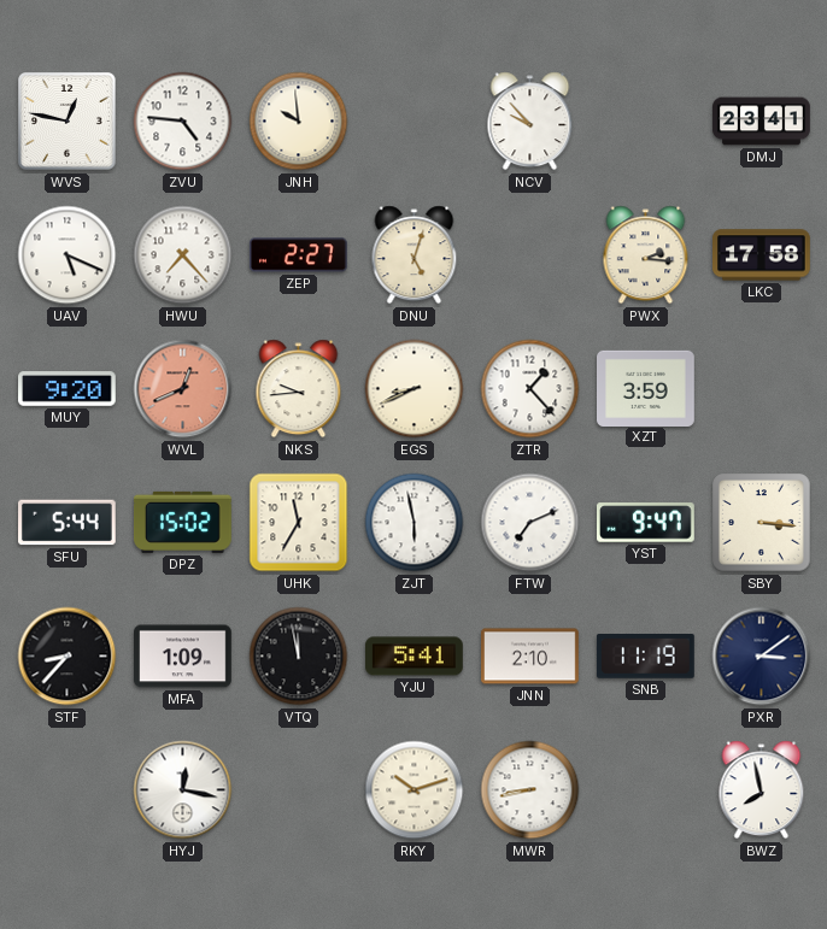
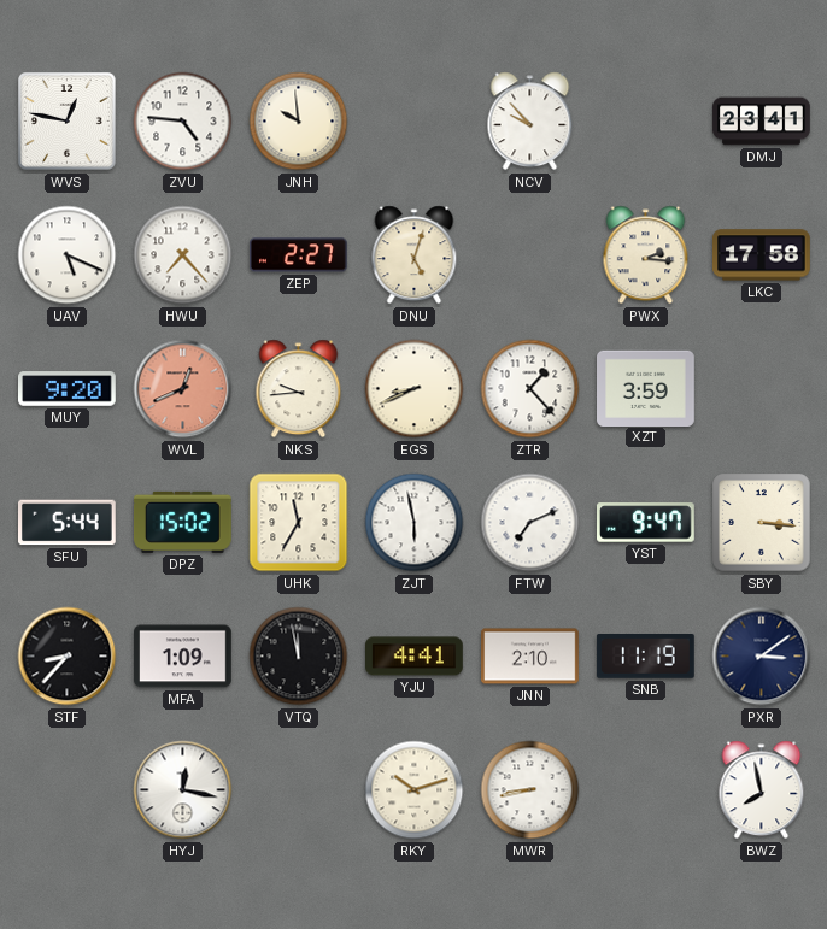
YJU: 5:41 -> 4:41
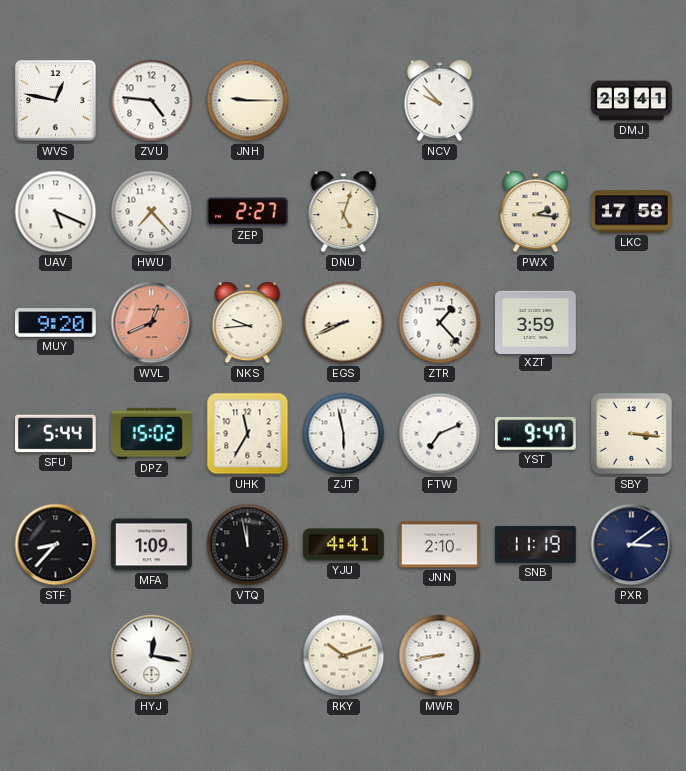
JNH: 9:59 -> 9:15
BWZ: 7:58 -> none
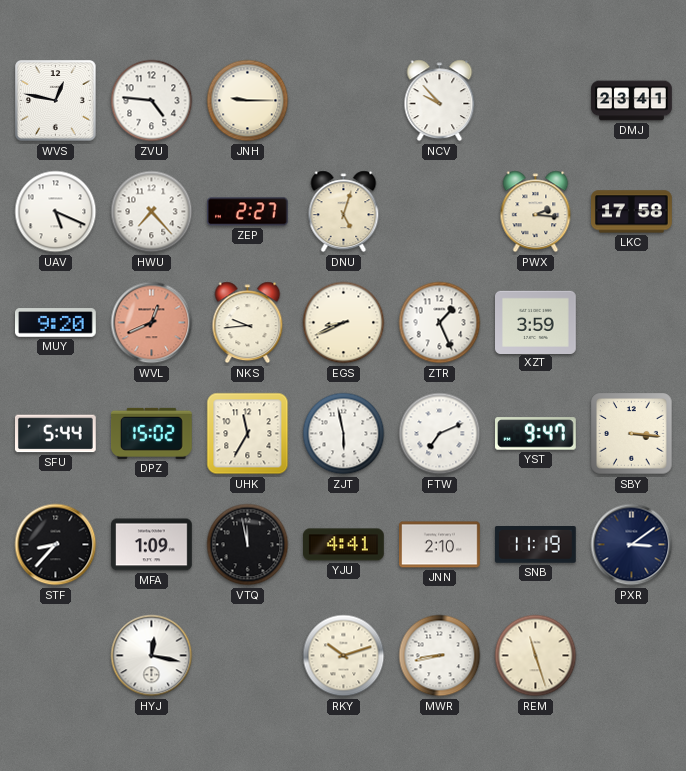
ZTR: 1:23 -> 1:26
REM: none -> 11:27
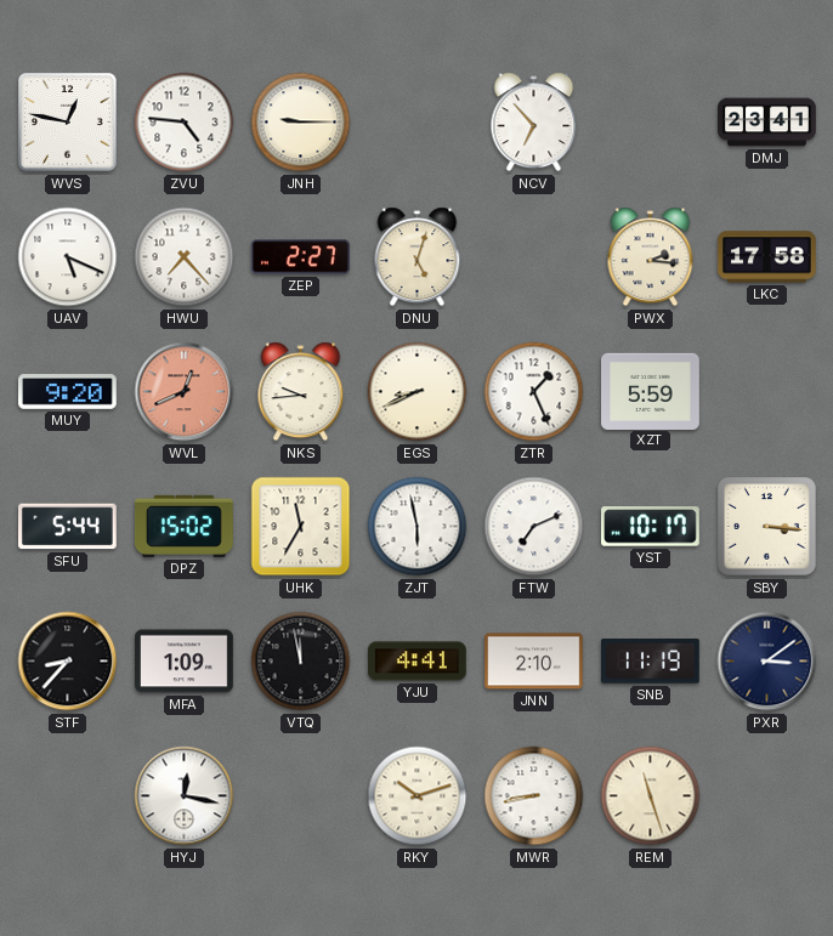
NCV: 9:53 -> 6:53
XZT: 3:59 -> 5:59
YST: 9:47 -> 10:17
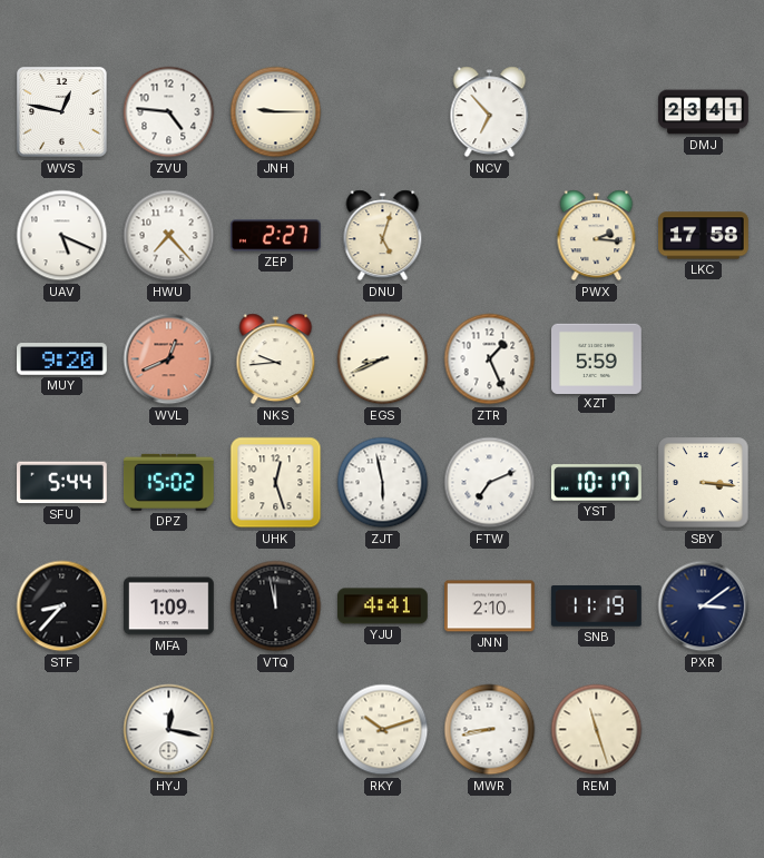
UHK: 11:35 -> 12:27
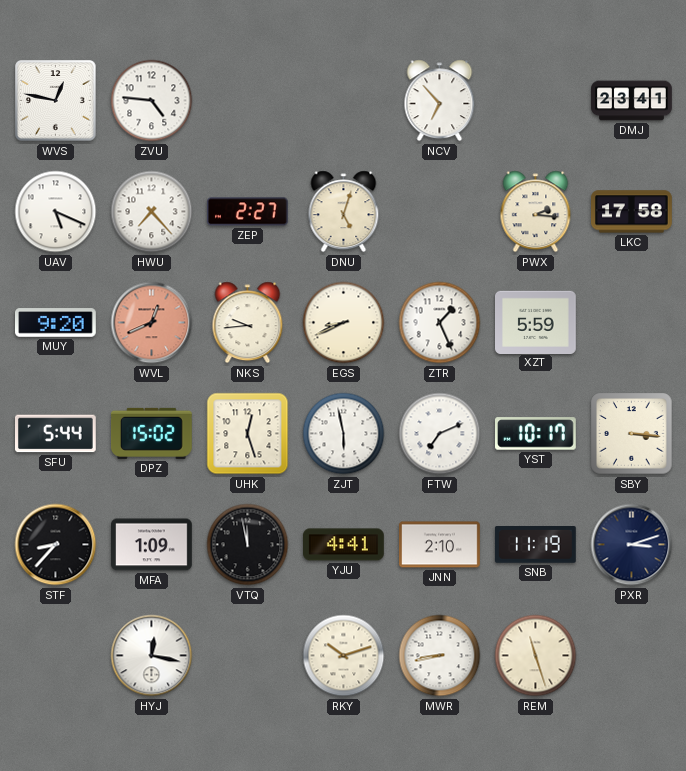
JNH: 9:15 -> none
PXR: 3:09 -> 3:12
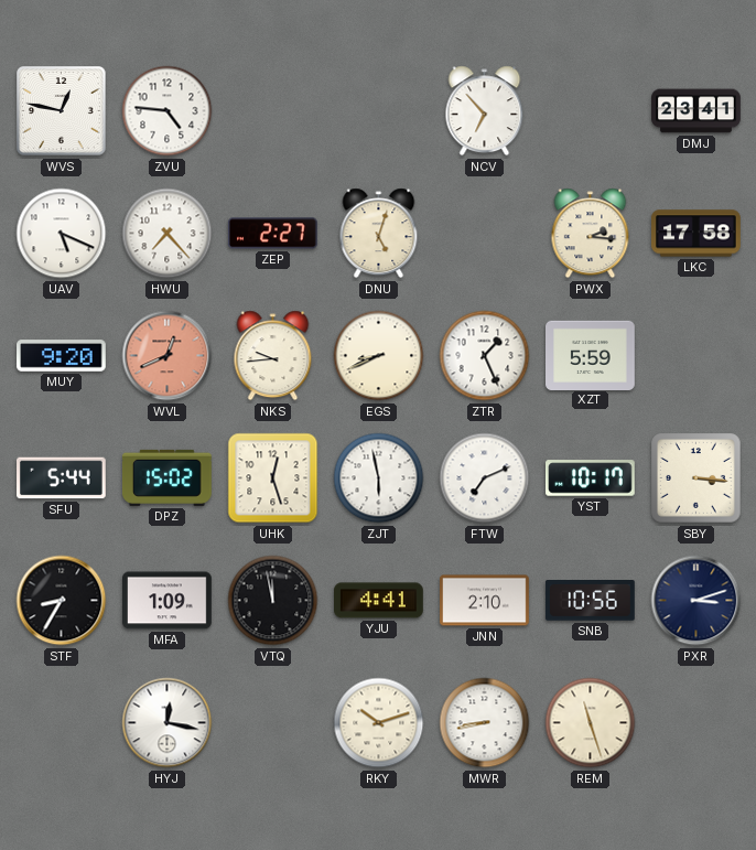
STF: 8:37 -> 8:35
SNB: 11:19 -> 10:56
